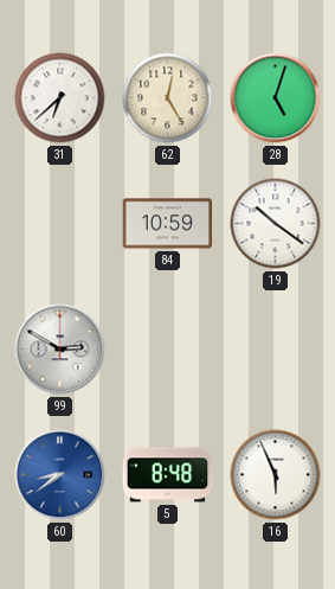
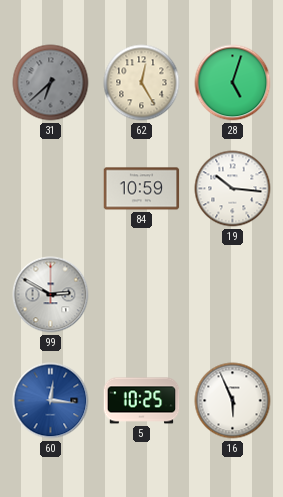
31 dial: white -> grey
19: 10:21 -> 10:16
60: 8:39 -> 12:16
5: 8:48 -> 10:25
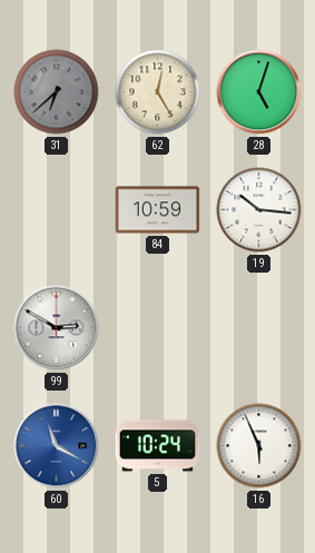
60: 12:16 -> 11:20
5: 10:25 -> 10:24
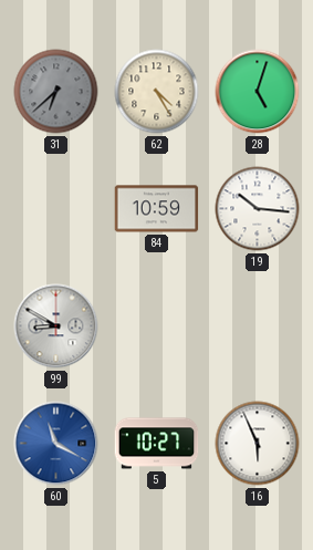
62: 12:25 -> 4:25
99: 2:50 -> 8:50
5: 10:24 -> 10:27
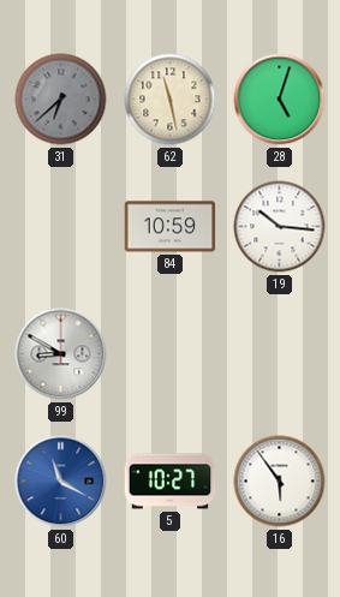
62: 4:25 -> 11:28
16: 5:56 -> 5:54
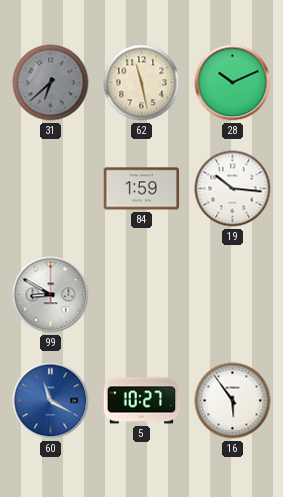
28: 5:03 -> 10:11
84: 10:59 -> 1:59
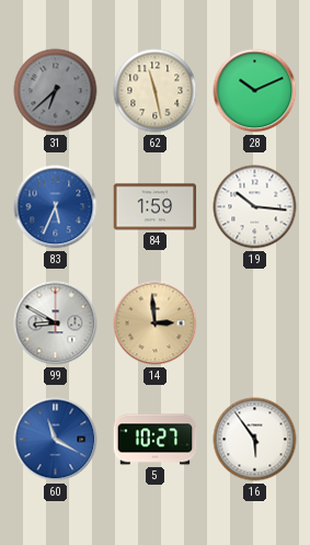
83: none -> 5:34
14: none -> 2:59
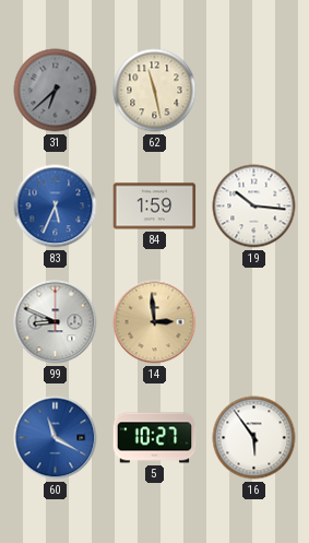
28: 10:11 -> none
99: 8:50 -> 8:49
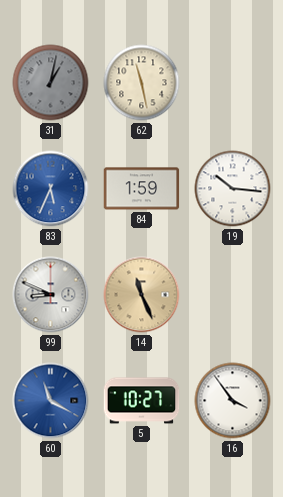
31: 6:38 -> 1:02
14: 2:59 -> 11:26
16: 5:54 -> 3:54
